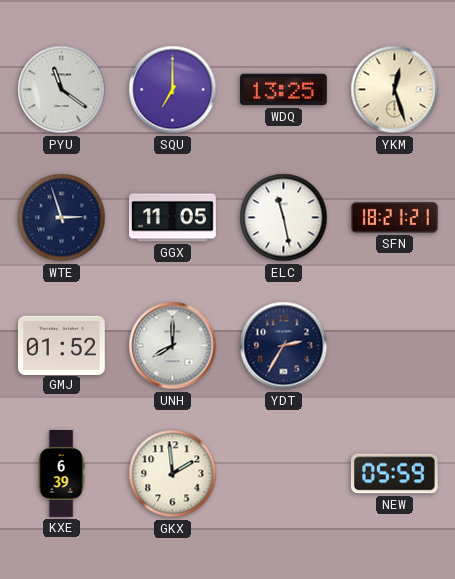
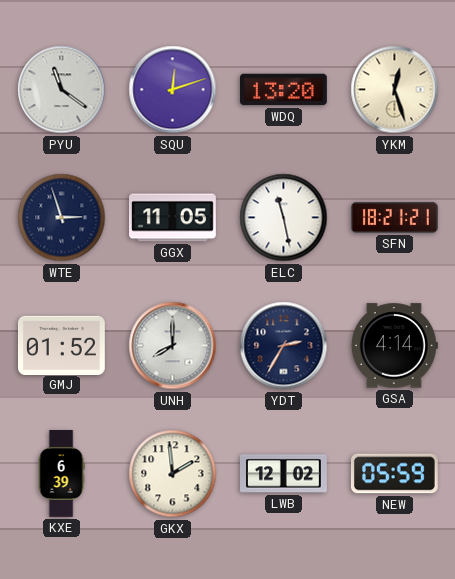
SQU: 7:00 -> 12:12
WDQ: 13:25 -> 13:20
GSA: none -> 4:14
LWB: none -> 12:02
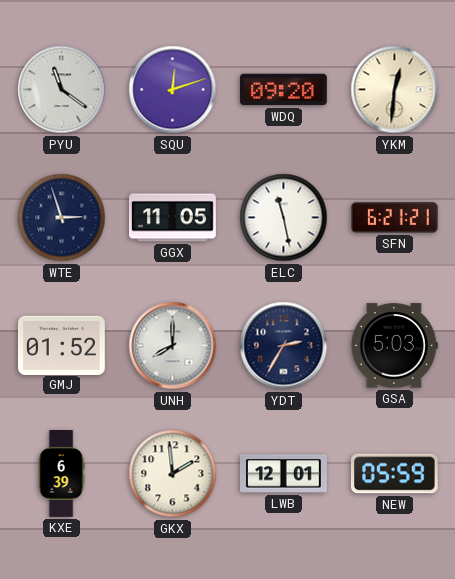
WDQ: 13:20 -> 09:20
YKM: 12:27 -> 12:31
SFN: 18:21 -> 6:21
GSA: 4:14 -> 5:03
LWB: 12:02 -> 12:01
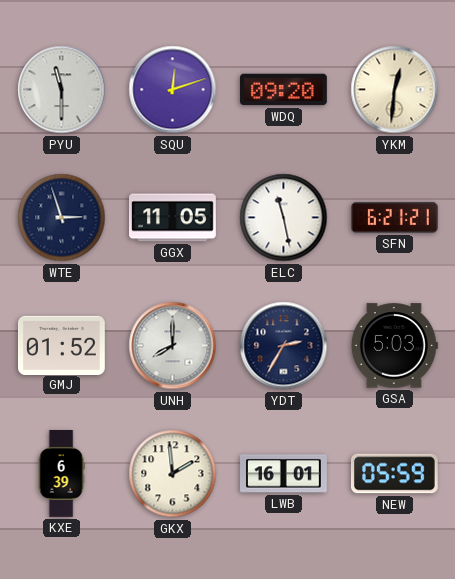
PYU: 11:21 -> 11:30
LWB: 12:01 -> 16:01
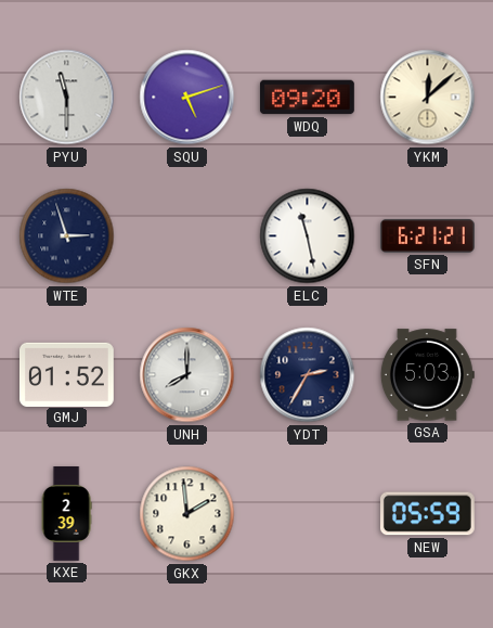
SQU: 12:12 -> 5:12
YKM: 12:31 -> 12:08
GGX: 11:05 -> none
KXE: 6:39 -> 2:39
LWB: 16:01 -> none
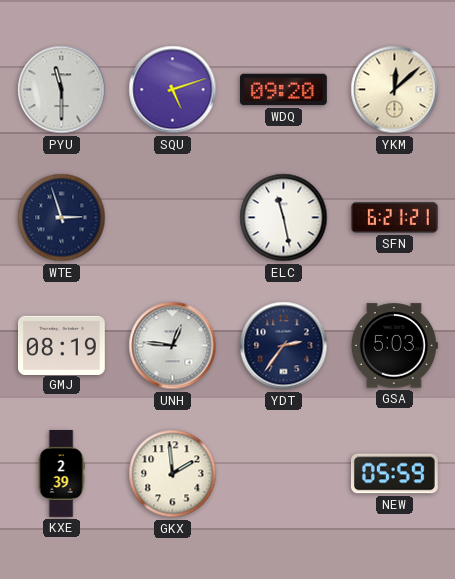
GMJ: 01:52 -> 08:19
UNH: 8:00 -> 12:46
YDT: 2:35 -> 2:36
